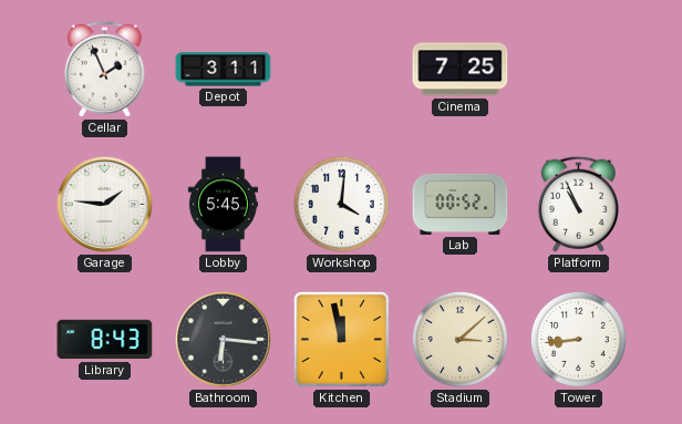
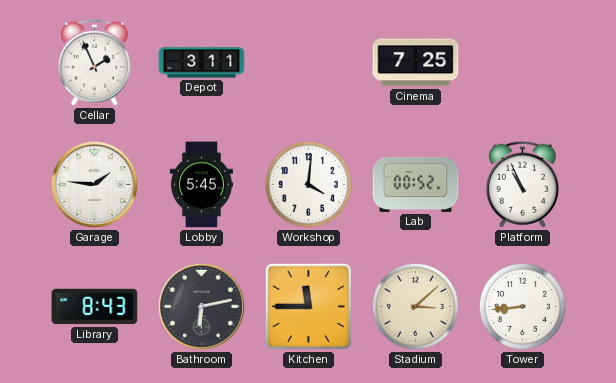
Bathroom: 6:16 -> 6:13
Kitchen: 11:58 -> 11:45
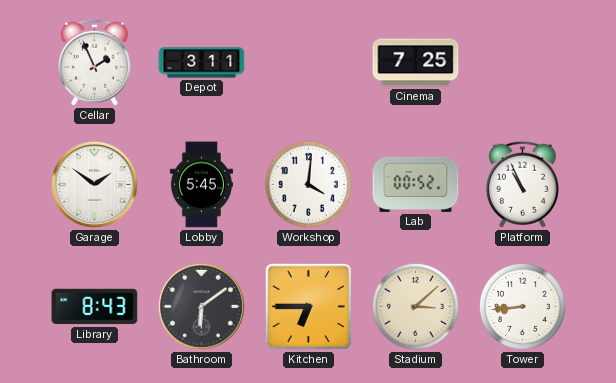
Garage: 1:46 -> 1:51
Bathroom: 6:13 -> 6:09
Kitchen: 11:45 -> 6:45
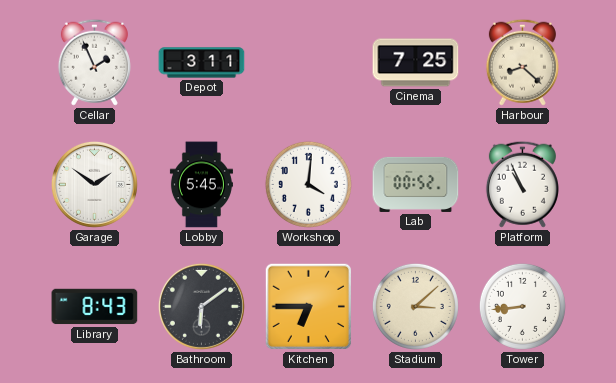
Harbour: none -> 8:22
